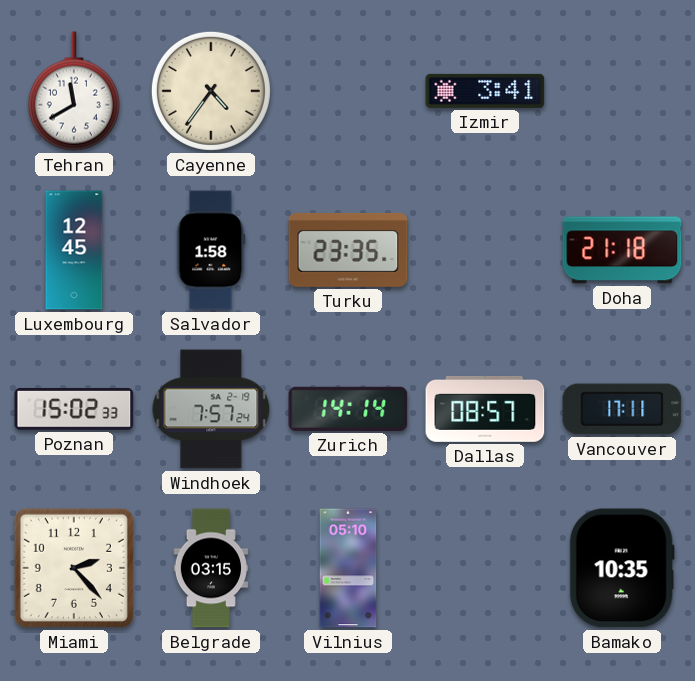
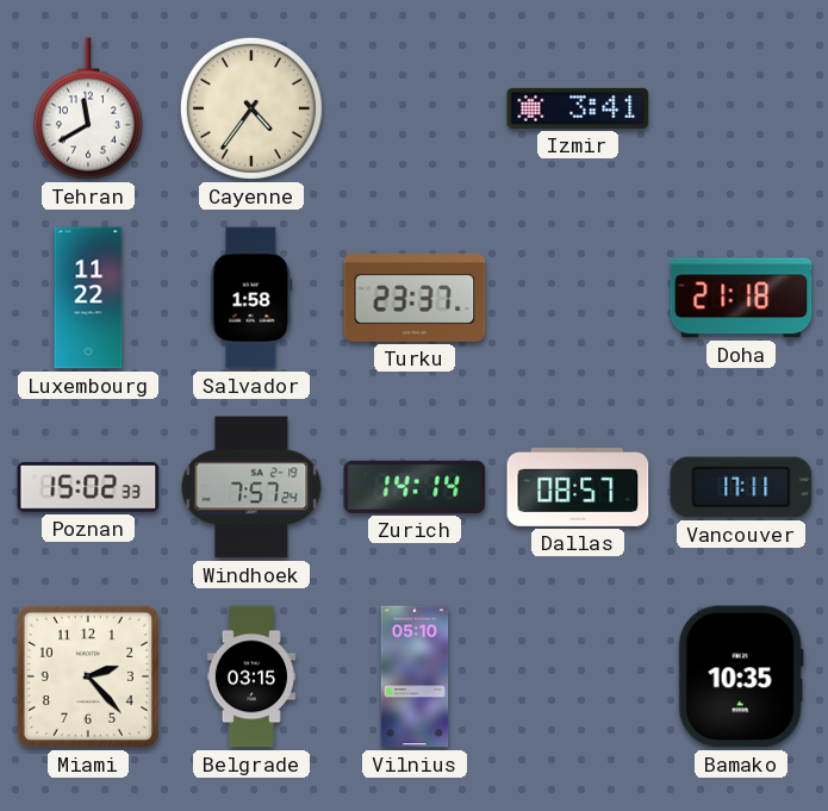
Luxembourg: 12:45 -> 11:22
Turku: 23:35 -> 23:37
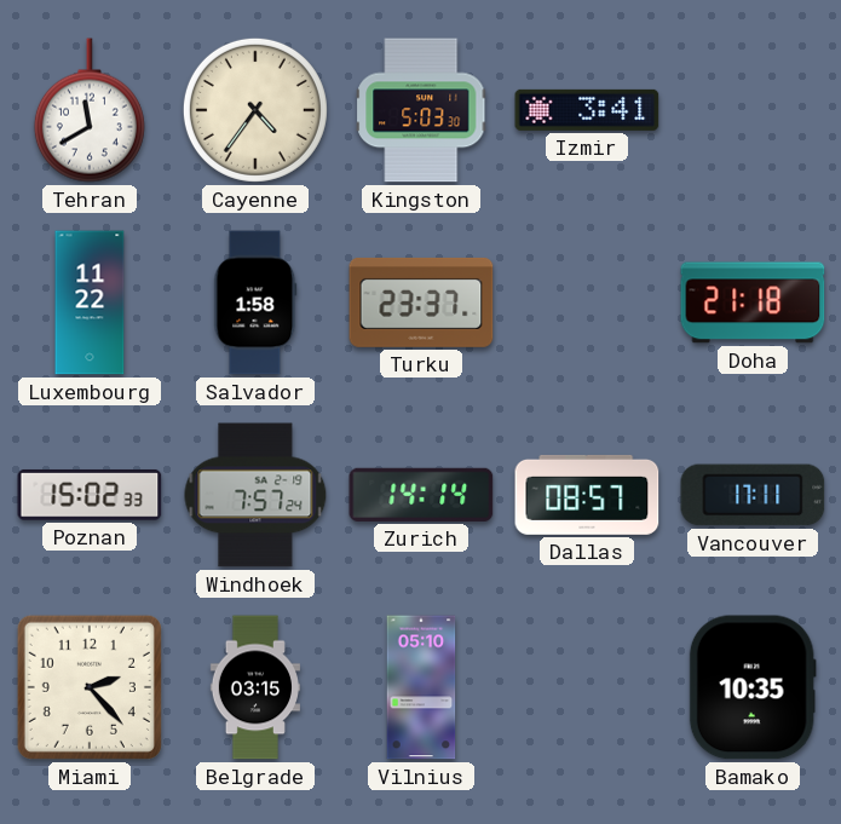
Kingston: none -> 5:03
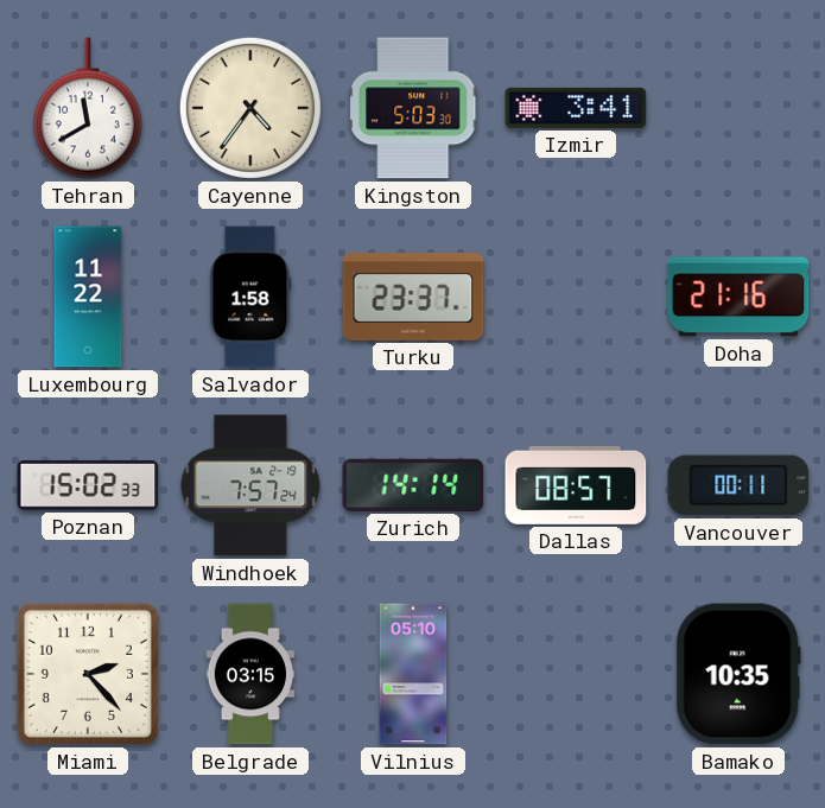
Doha: 21:18 -> 21:16
Vancouver: 17:11 -> 00:11
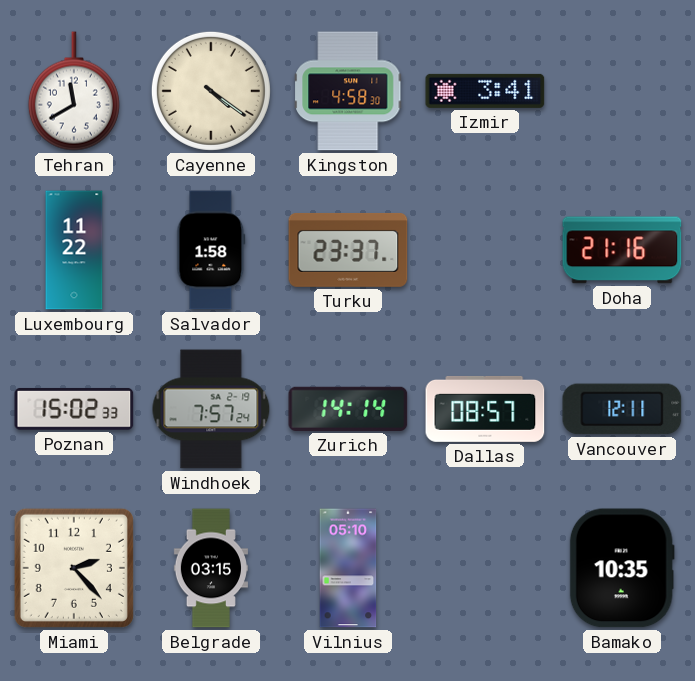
Cayenne: 4:36 -> 4:21
Kingston: 5:03 -> 4:58
Vancouver: 00:11 -> 12:11
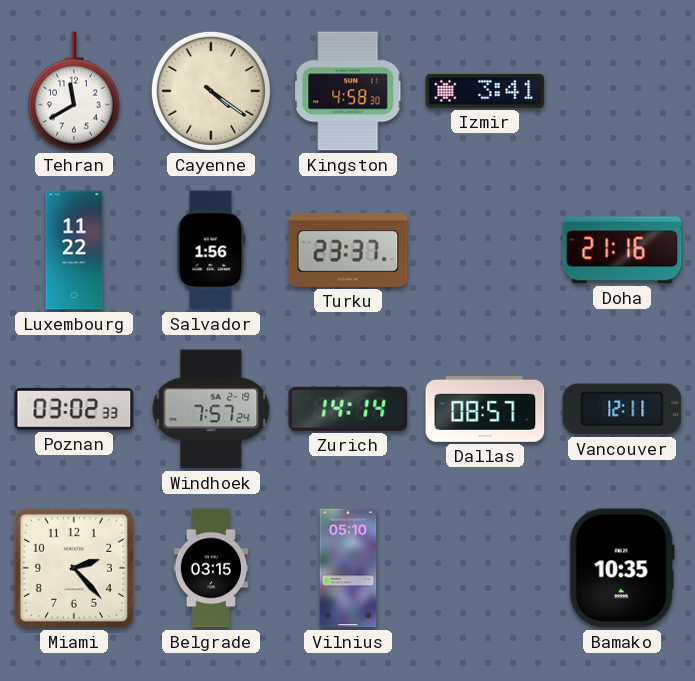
Salvador: 1:58 -> 1:56
Poznan: 15:02 -> 03:02
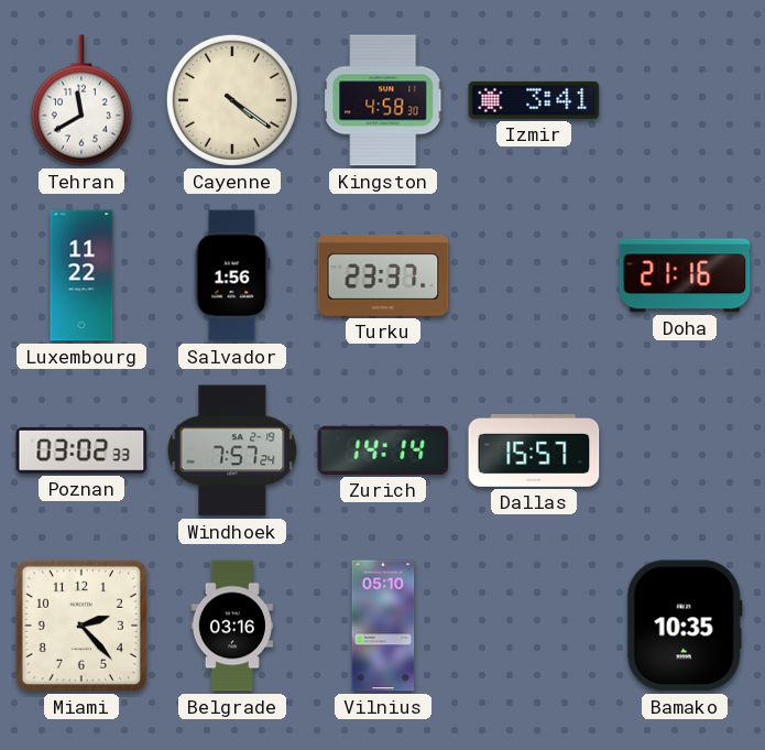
Dallas: 08:57 -> 15:57
Vancouver: 12:11 -> none
Belgrade: 03:15 -> 03:16
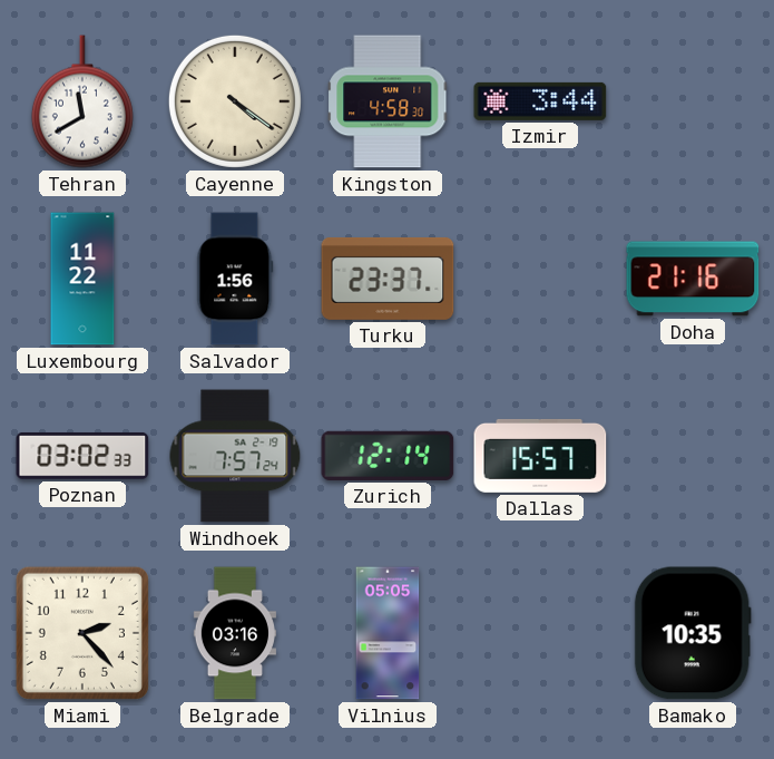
Izmir: 3:41 -> 3:44
Zurich: 14:14 -> 12:14
Vilnius: 05:10 -> 05:05
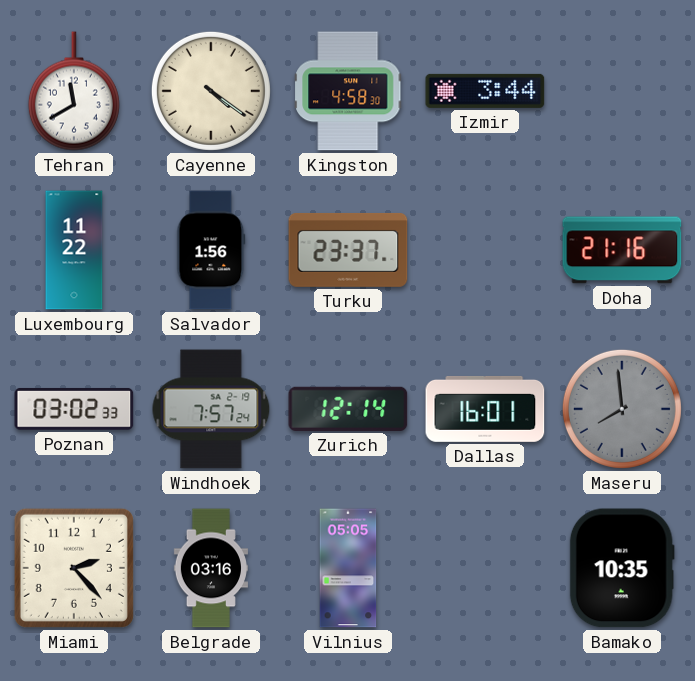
Dallas: 15:57 -> 16:01
Maseru: none -> 7:59
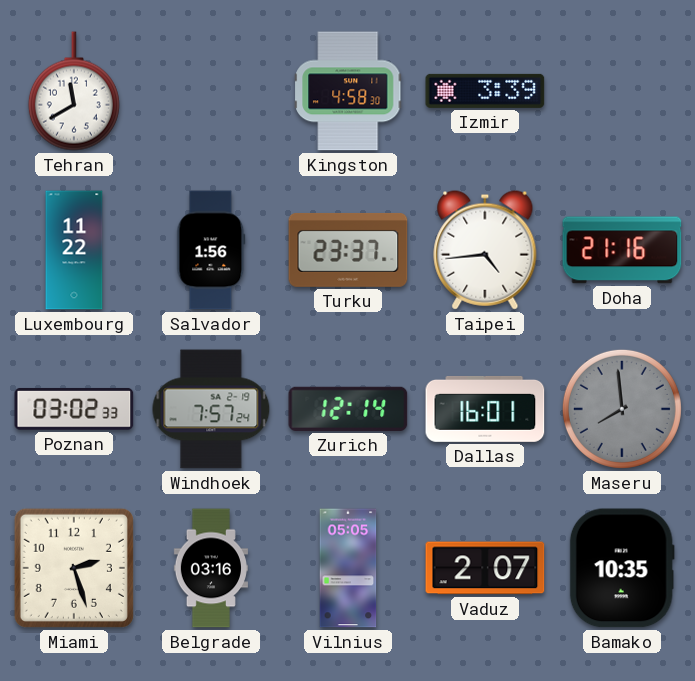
Cayenne: 4:21 -> none
Izmir: 3:44 -> 3:39
Taipei: none -> 4:44
Miami: 2:23 -> 2:27
Vaduz: none -> 2:07
